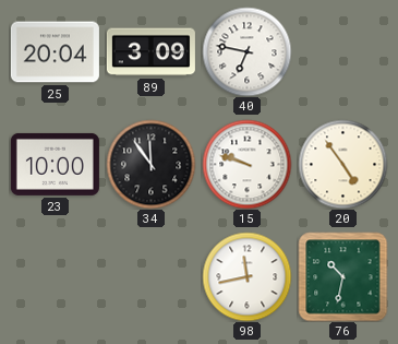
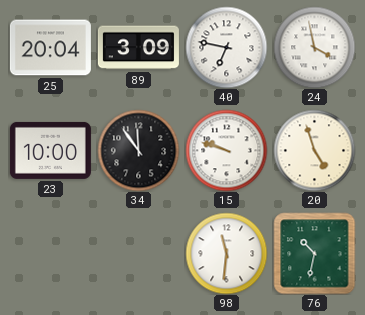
24: none -> 3:58
20: 4:54 -> 4:57
98: 11:43 -> 11:31
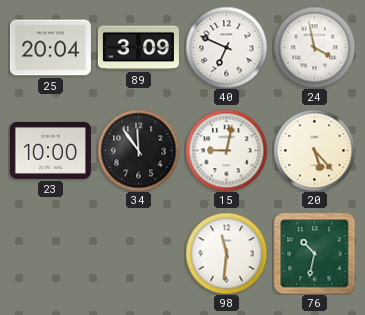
40: 6:47 -> 6:49
15: 9:48 -> 9:02
20: 4:57 -> 5:23
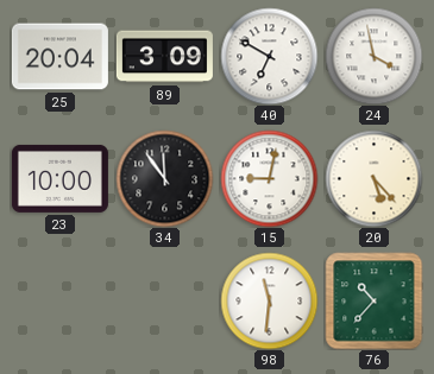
40: 6:49 -> 6:50
76: 10:32 -> 10:37
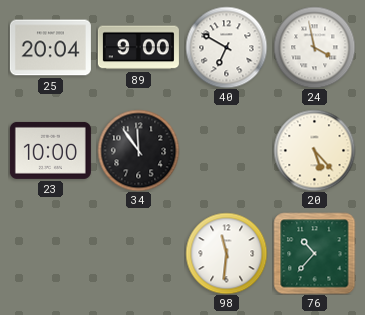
89: 3:09 -> 9:00
15: 9:02 -> none
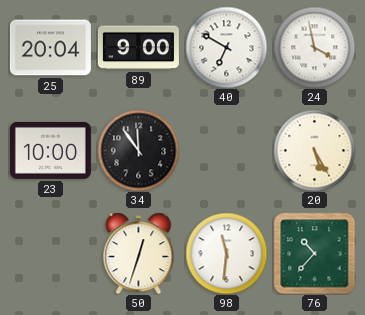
20: 5:23 -> 5:25
50: none -> 12:33
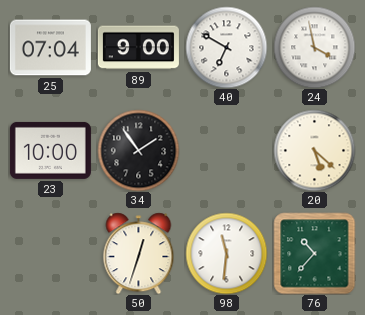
25: 20:04 -> 07:04
34: 11:54 -> 1:54
20: 5:25 -> 5:22
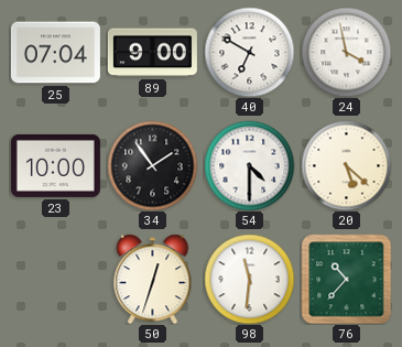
54: none -> 4:30
